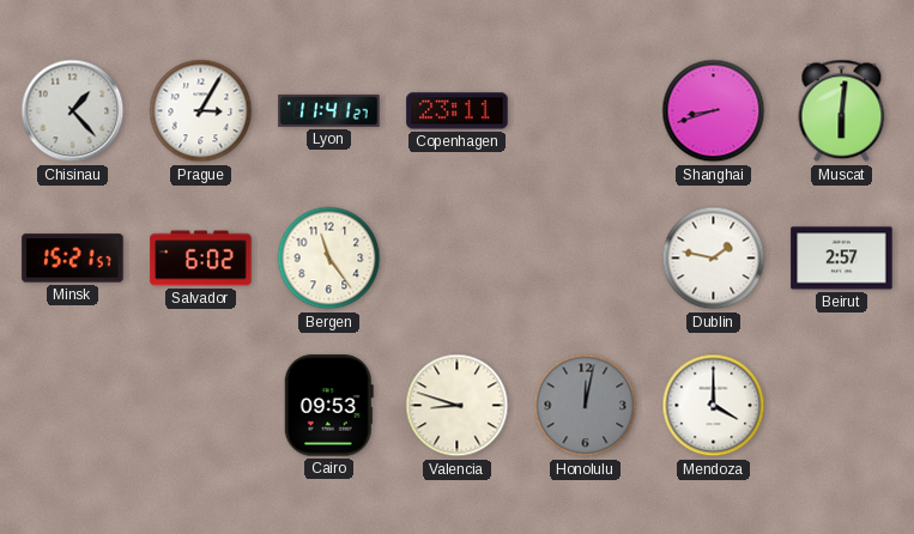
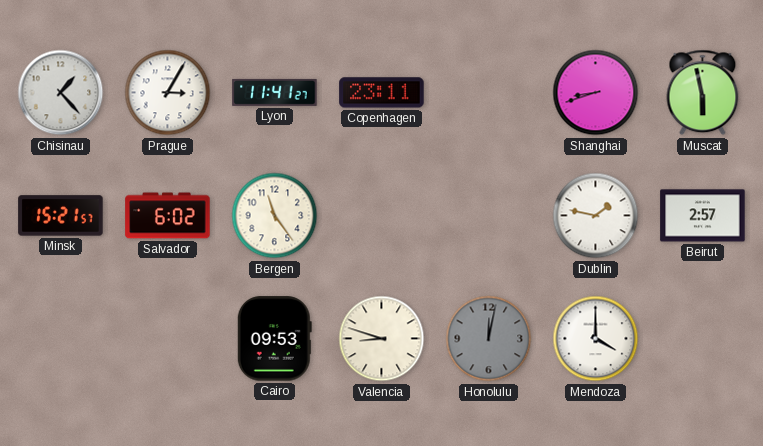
Muscat: 6:01 -> 5:58
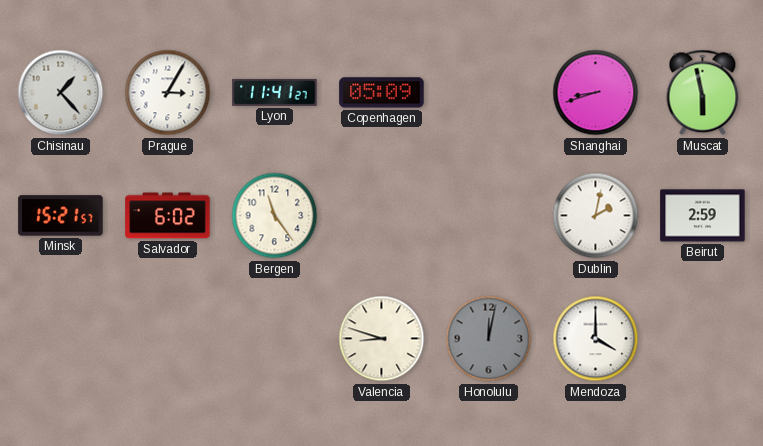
Copenhagen: 23:11 -> 05:09
Dublin: 1:47 -> 2:02
Beirut: 2:57 -> 2:59
Cairo: 09:53 -> none
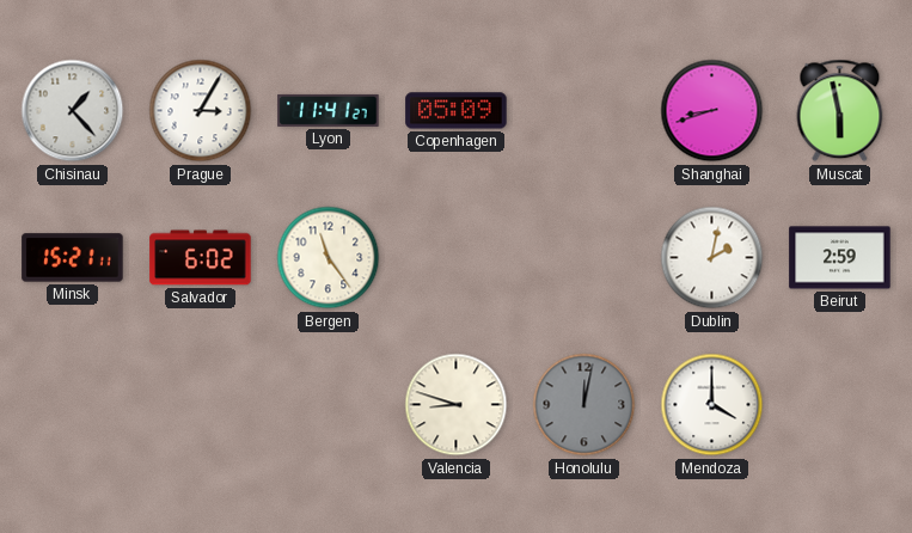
Minsk: 15:21:57 -> 15:21:11
